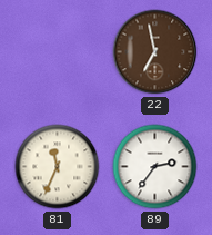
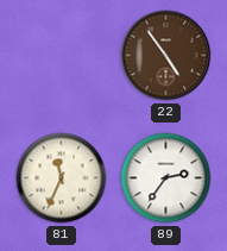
22: 6:58 -> 4:54
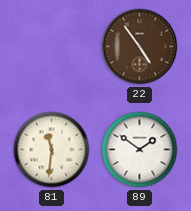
81: 11:34 -> 11:31
89: 2:36 -> 1:51
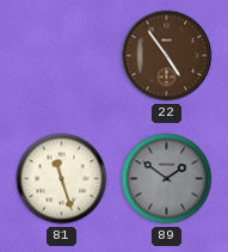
81: 11:31 -> 11:27
89 dial: white -> grey
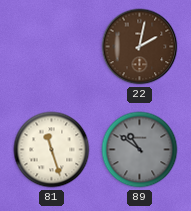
22: 4:54 -> 2:02
89: 1:51 -> 10:51
